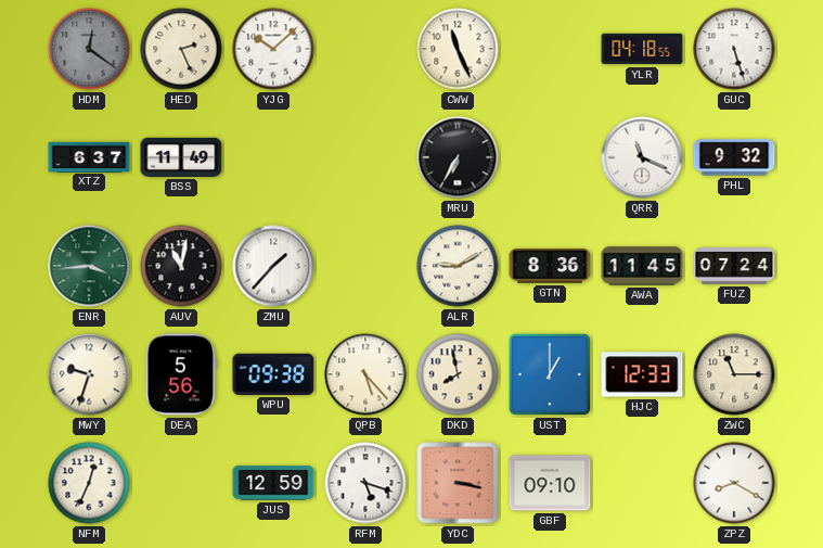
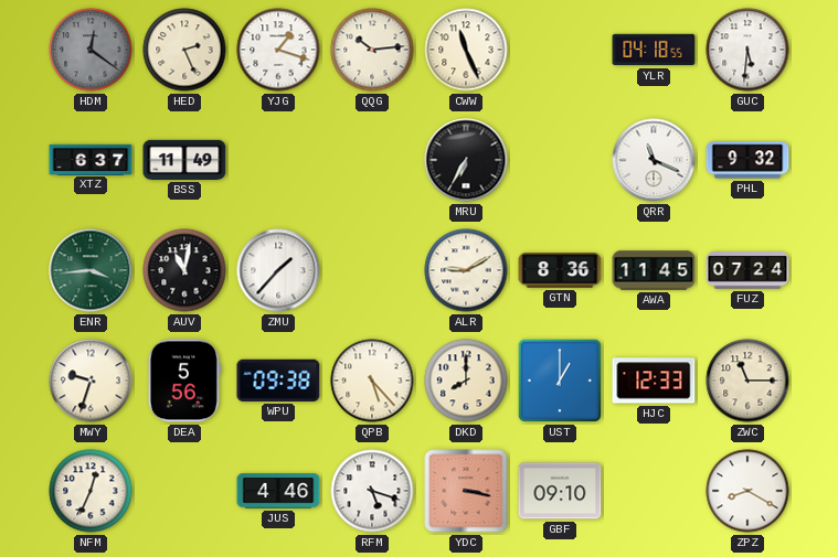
YJG: 10:08 -> 1:18
QQG: none -> 10:14
GUC: 5:27 -> 5:31
DKD: 7:58 -> 8:00
JUS: 12:59 -> 4:46
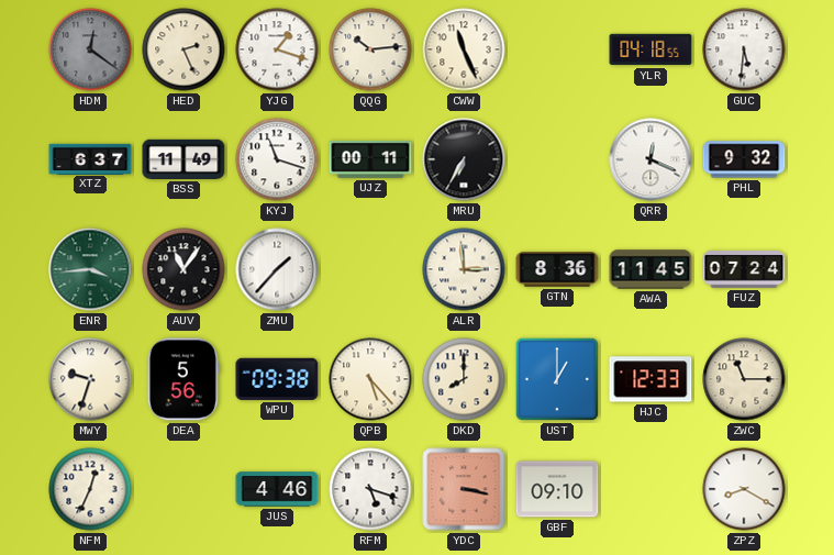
KYJ: none -> 11:18
UJZ: none -> 00:11
QRR: 11:19 -> 12:19
AUV: 11:02 -> 11:06
ALR: 9:10 -> 2:59
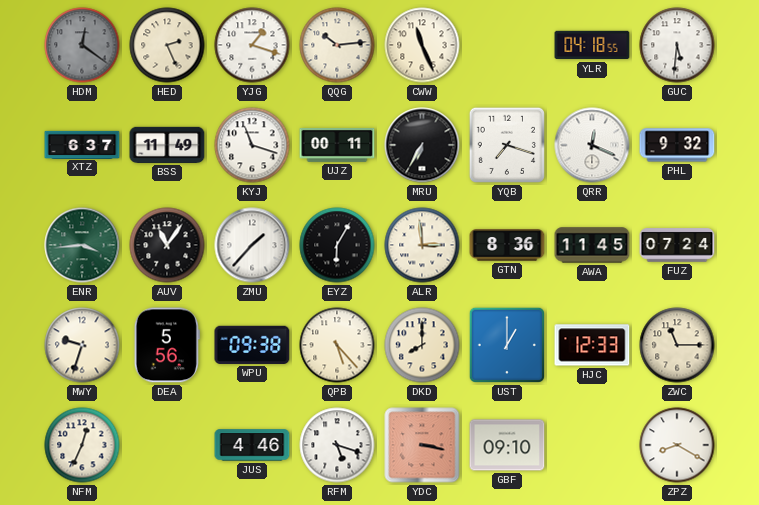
YQB: none -> 7:18
EYZ: none -> 6:05
